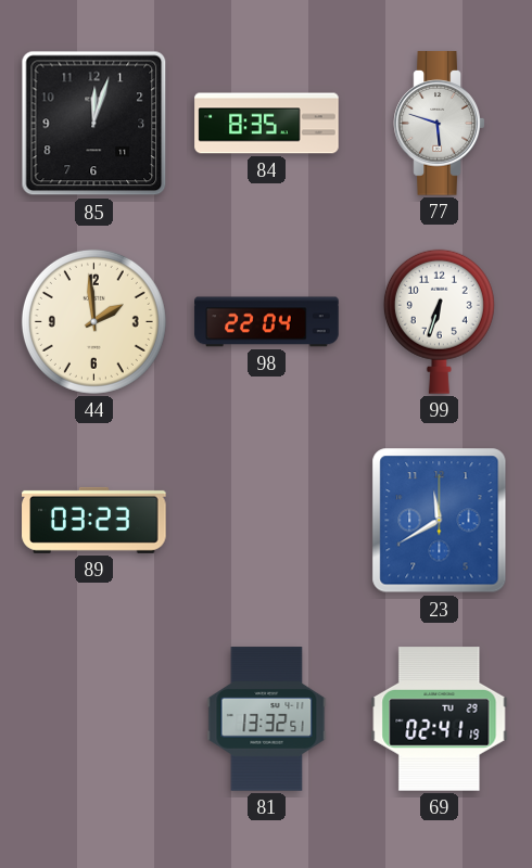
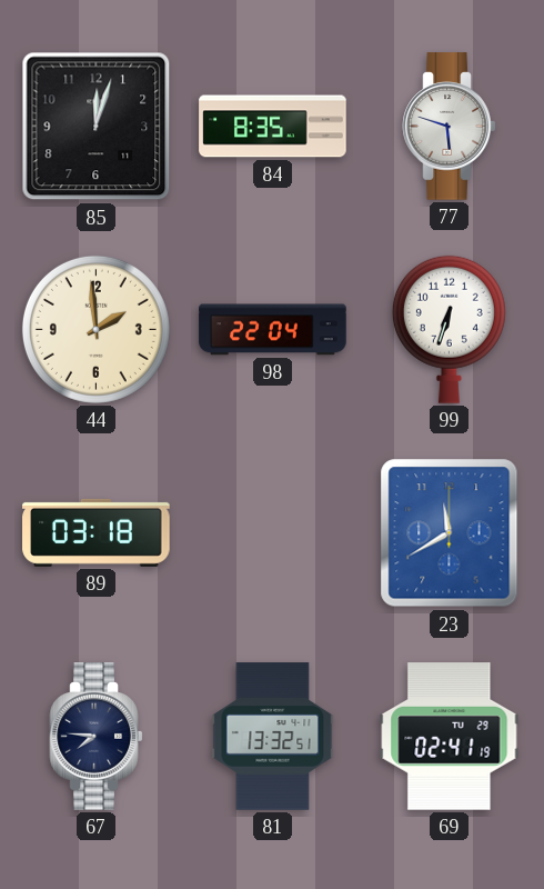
89: 03:23 -> 03:18
67: none -> 7:46
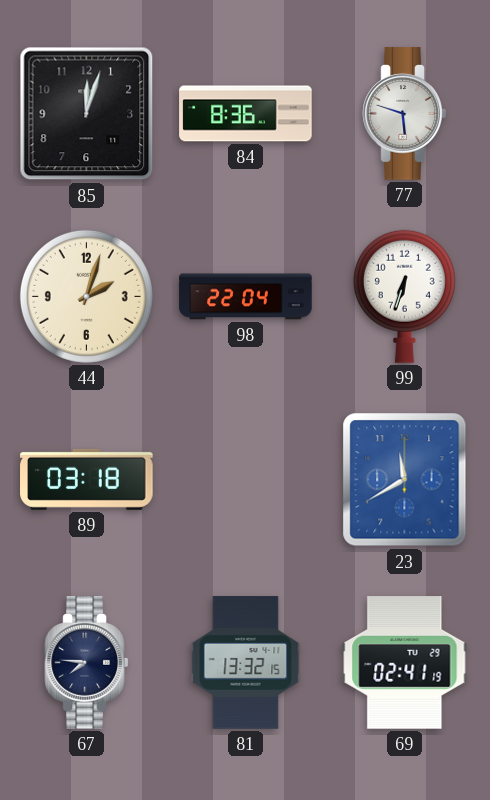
84: 8:35 -> 8:36
44: 1:59 -> 2:03
81: 13:32:51 -> 13:32:15
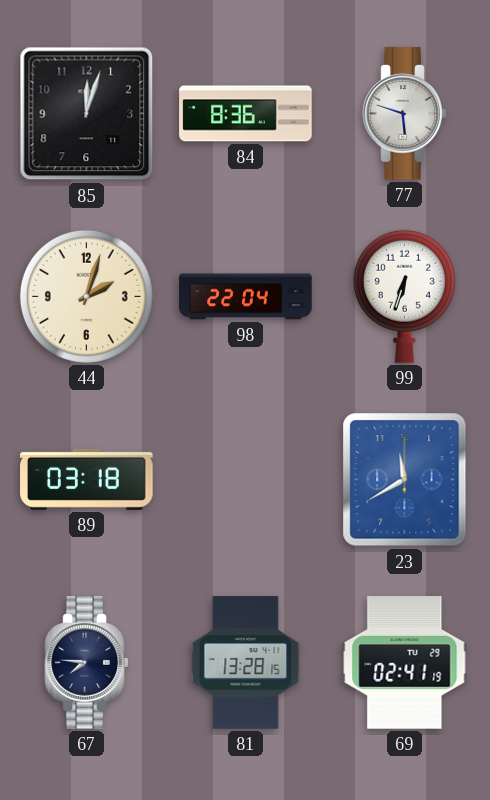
81: 13:32 -> 13:28
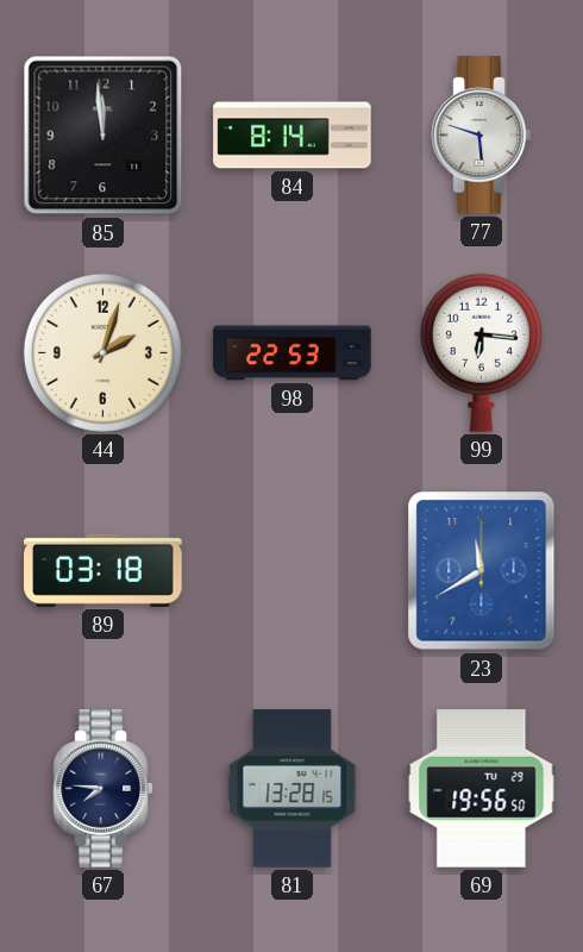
85: 12:03 -> 11:59
84: 8:36 -> 8:14
98: 22:04 -> 22:53
99: 6:33 -> 6:16
69: 02:41 -> 19:56
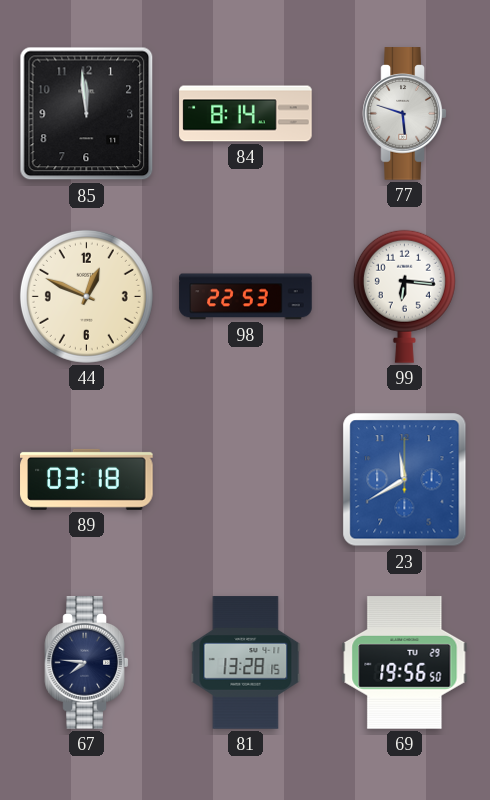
44: 2:03 -> 12:49
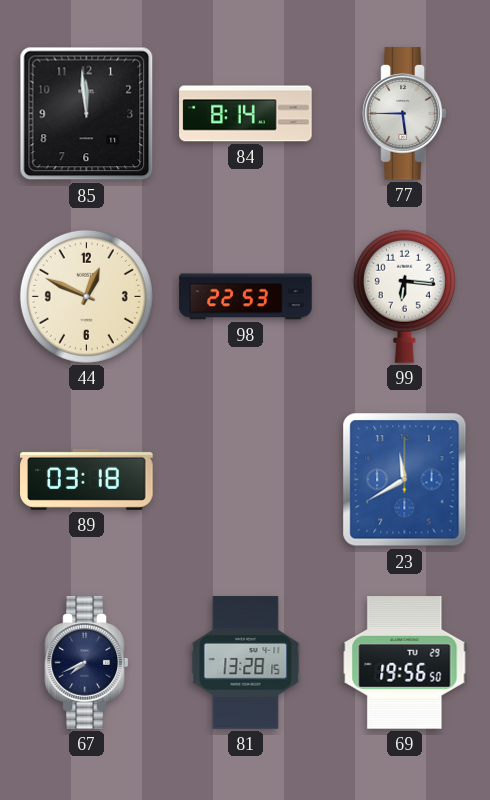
77: 5:48 -> 5:45
67: 7:46 -> 7:41
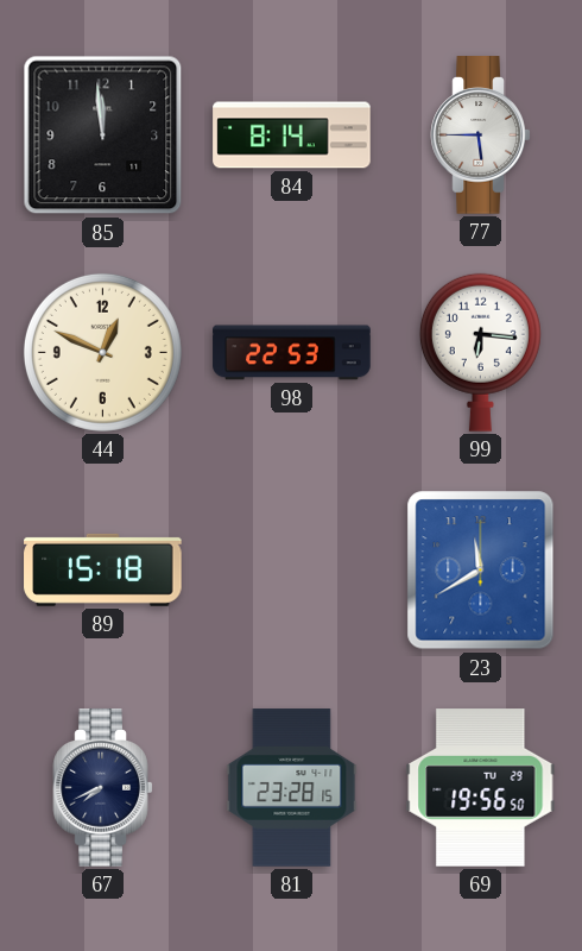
89: 03:18 -> 15:18
81: 13:28 -> 23:28
